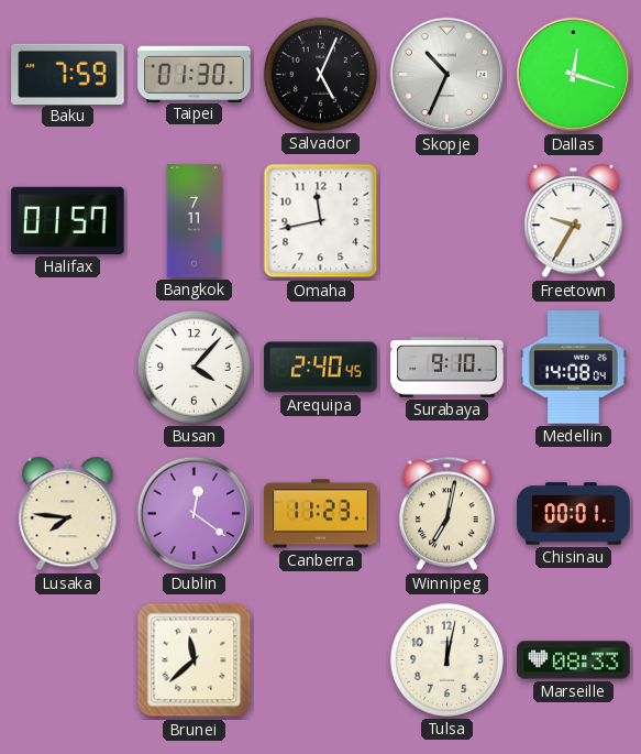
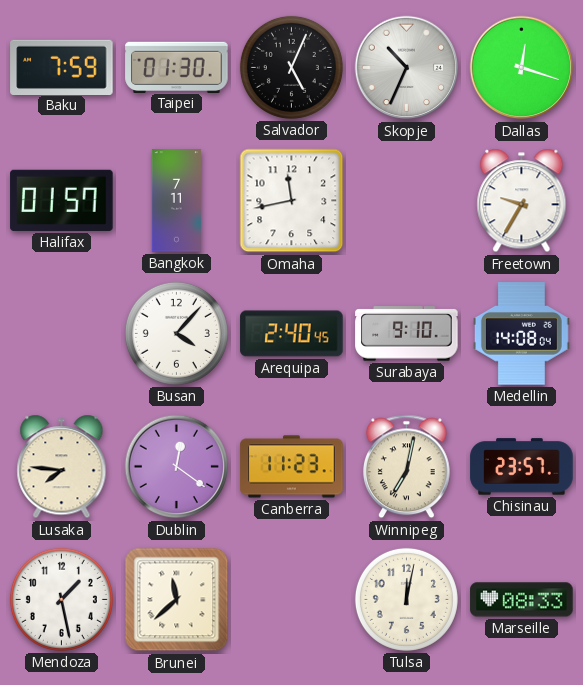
Chisinau: 00:01 -> 23:57
Mendoza: none -> 1:28
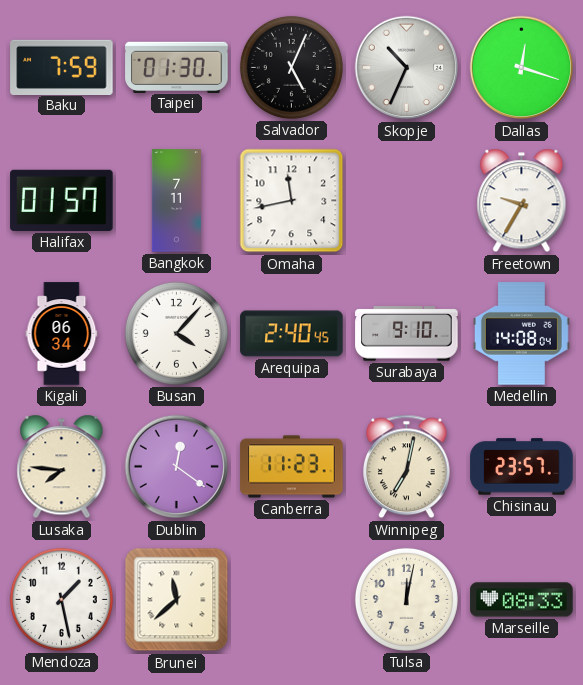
Kigali: none -> 06:34
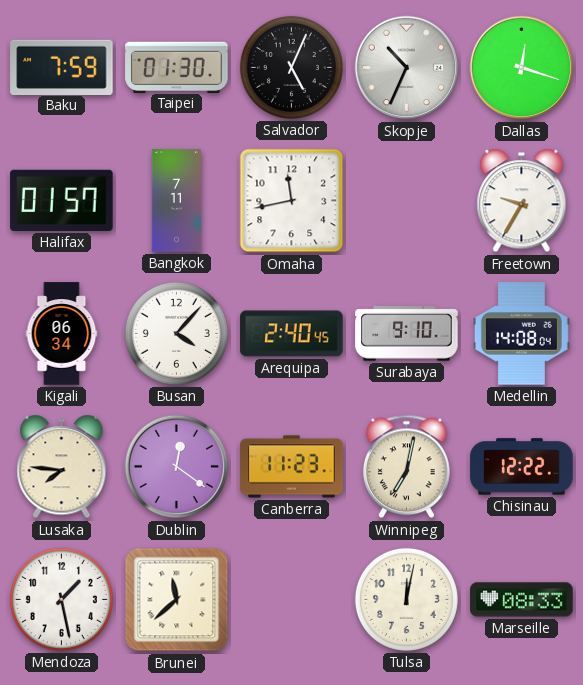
Chisinau: 23:57 -> 12:22
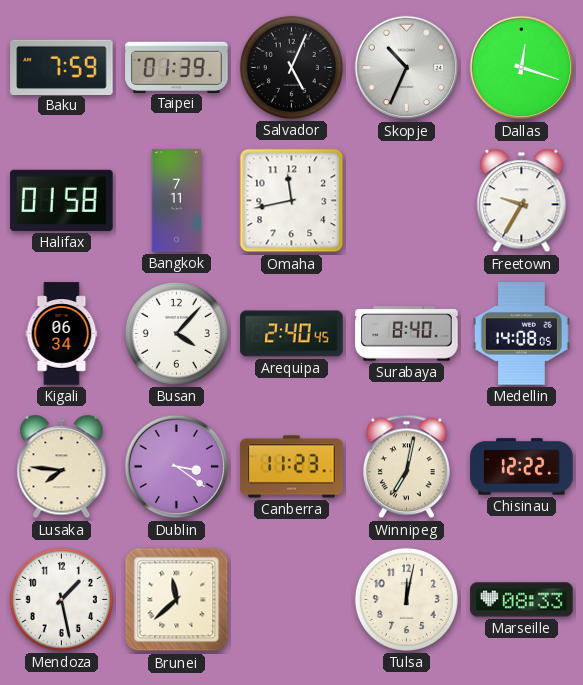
Taipei: 01:30 -> 01:39
Halifax: 01:57 -> 01:58
Surabaya: 9:10 -> 8:40
Medellin: 14:08:04 -> 14:08:05
Dublin: 12:21 -> 3:21
